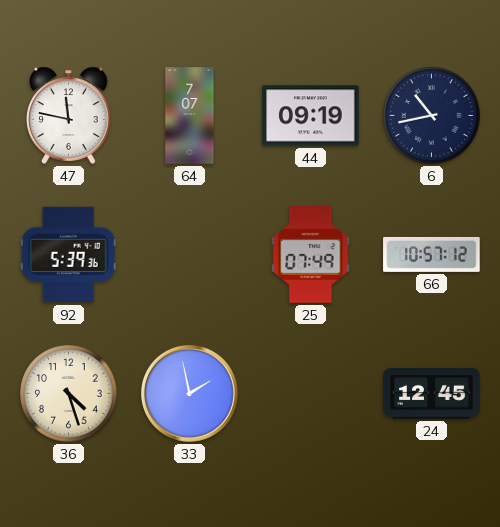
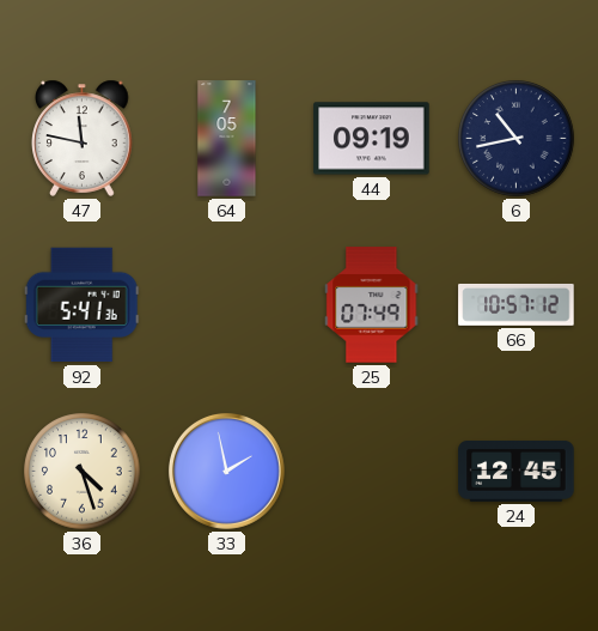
64: 7:07 -> 7:05
92: 5:39 -> 5:41
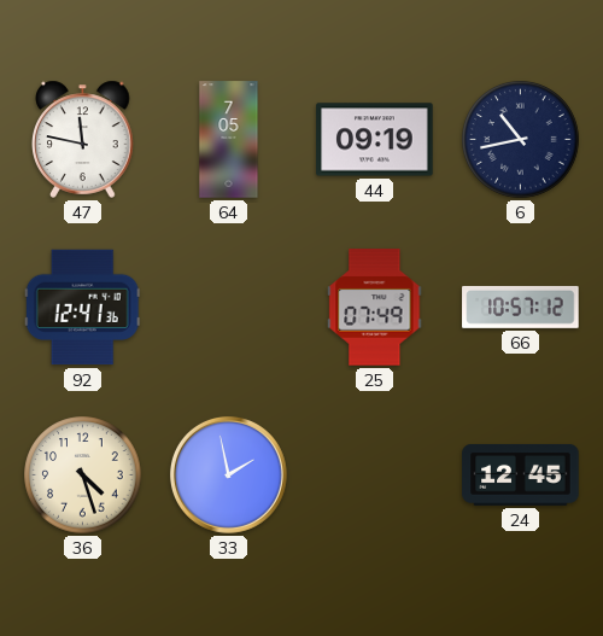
92: 5:41 -> 12:41
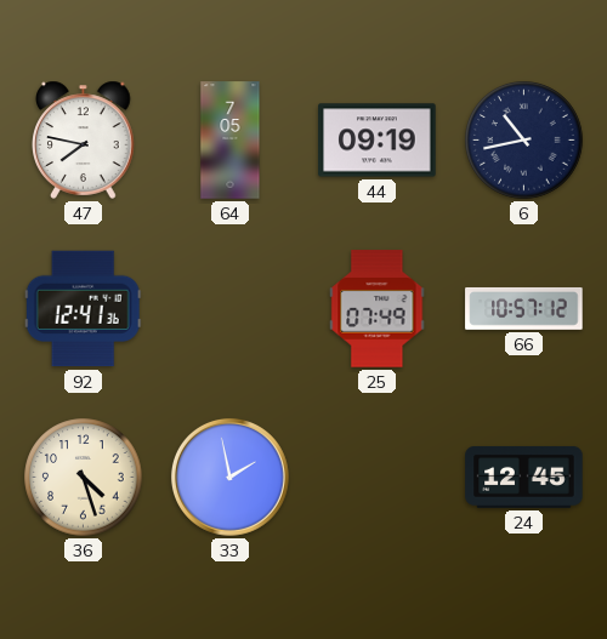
47: 11:47 -> 7:47
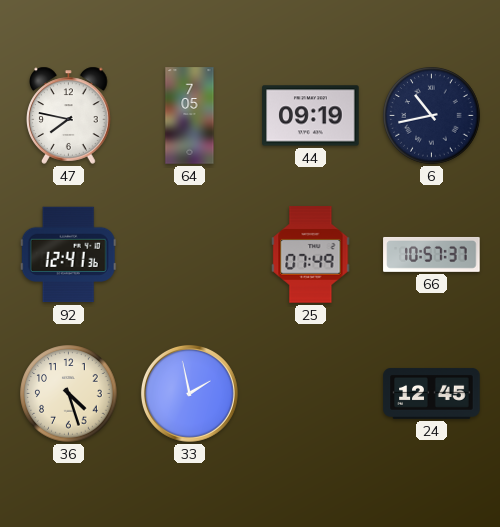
66: 10:57:12 -> 10:57:37
